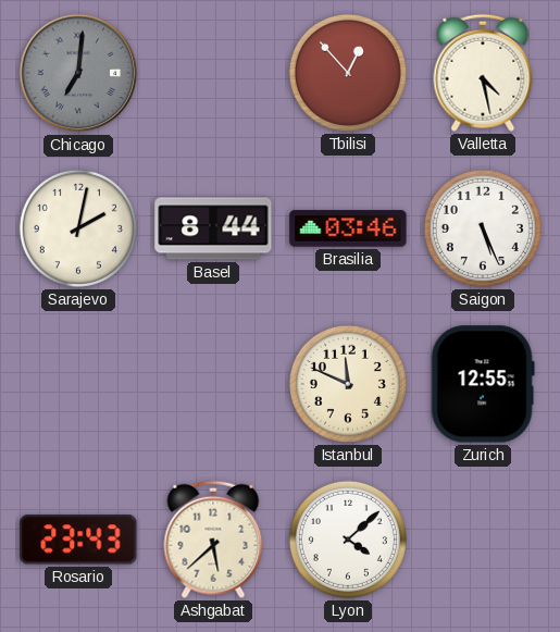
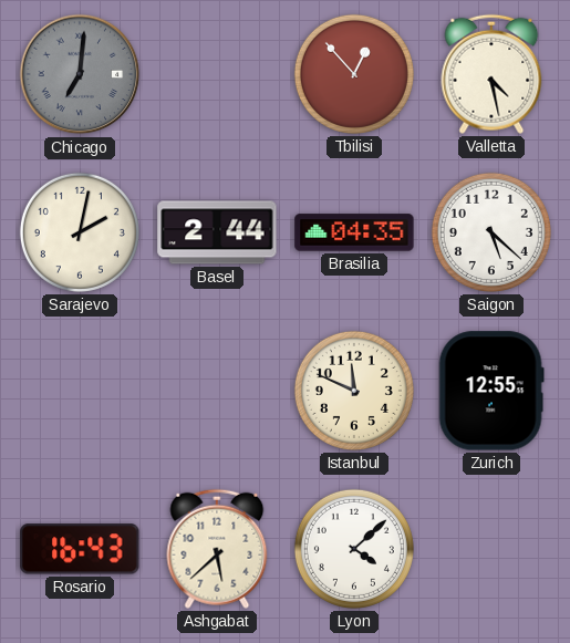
Basel: 8:44 -> 2:44
Brasilia: 03:46 -> 04:35
Saigon: 5:26 -> 5:22
Rosario: 23:43 -> 16:43
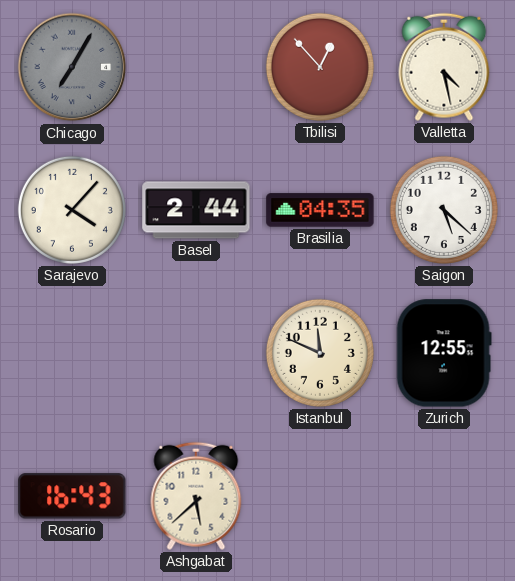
Chicago: 7:01 -> 7:05
Sarajevo: 2:02 -> 4:07
Lyon: 4:08 -> none
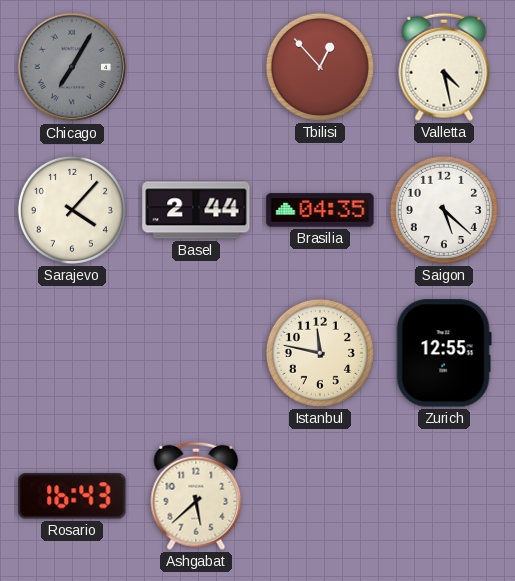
Istanbul: 11:49 -> 11:47
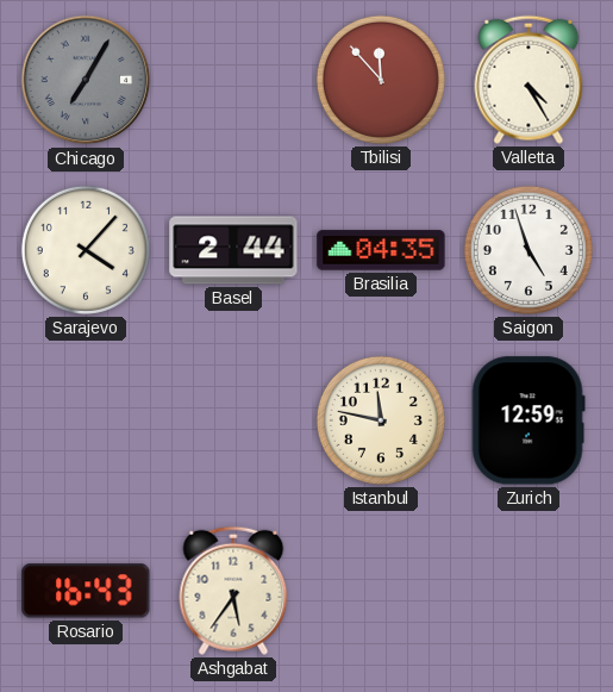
Tbilisi: 12:53 -> 11:53
Valletta: 4:28 -> 4:25
Saigon: 5:22 -> 4:57
Zurich: 12:55 -> 12:59
Ashgabat: 5:38 -> 5:36
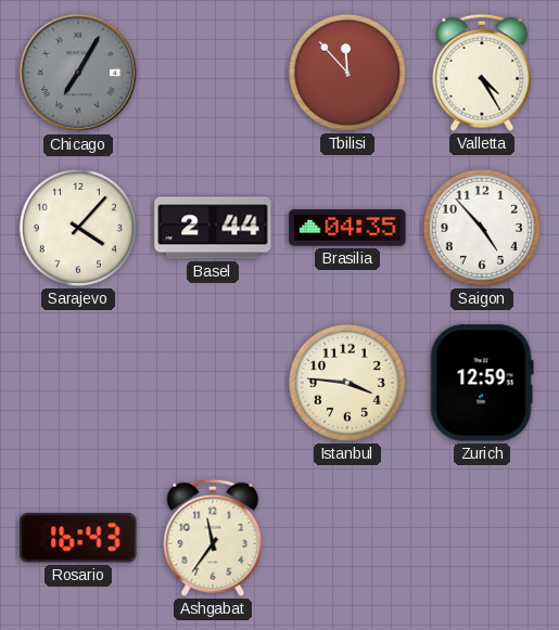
Saigon: 4:57 -> 4:53
Istanbul: 11:47 -> 3:46
Ashgabat: 5:36 -> 11:36
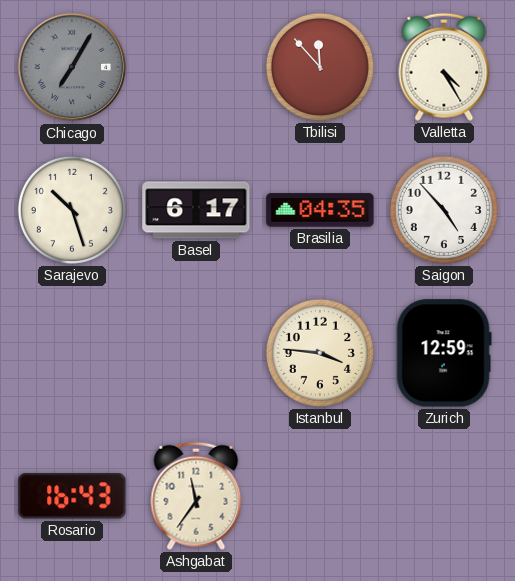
Sarajevo: 4:07 -> 10:27
Basel: 2:44 -> 6:17
